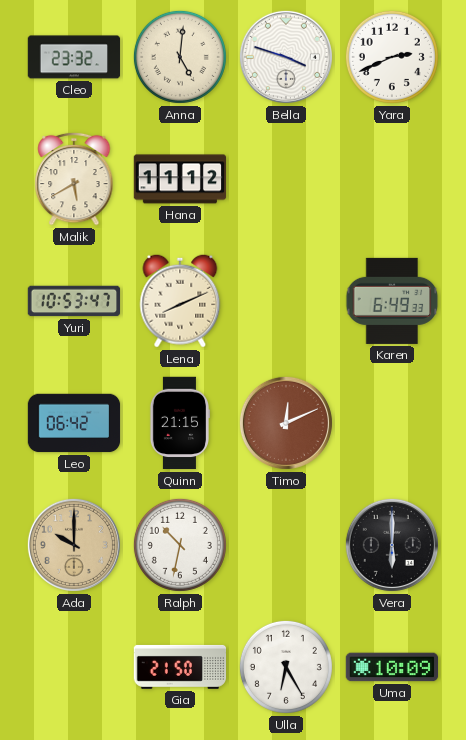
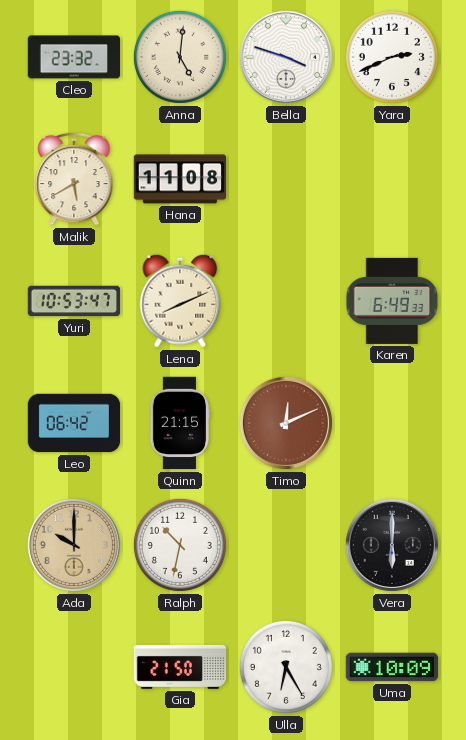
Hana: 11:12 -> 11:08
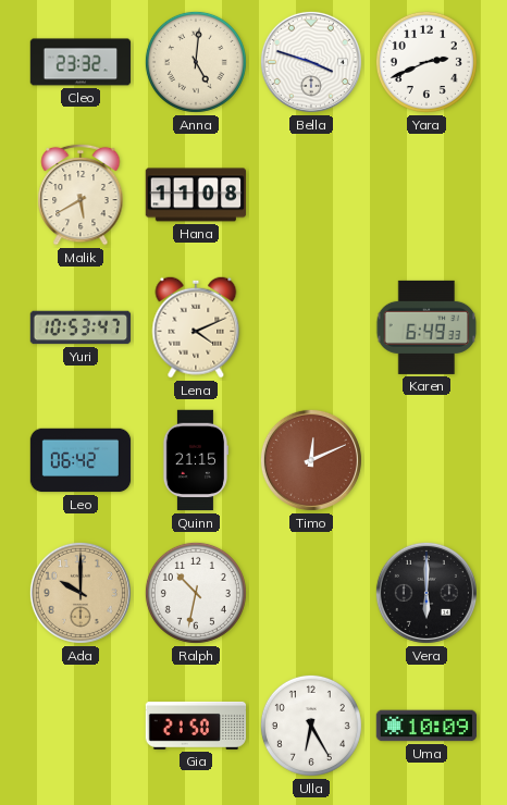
Lena: 8:11 -> 4:11
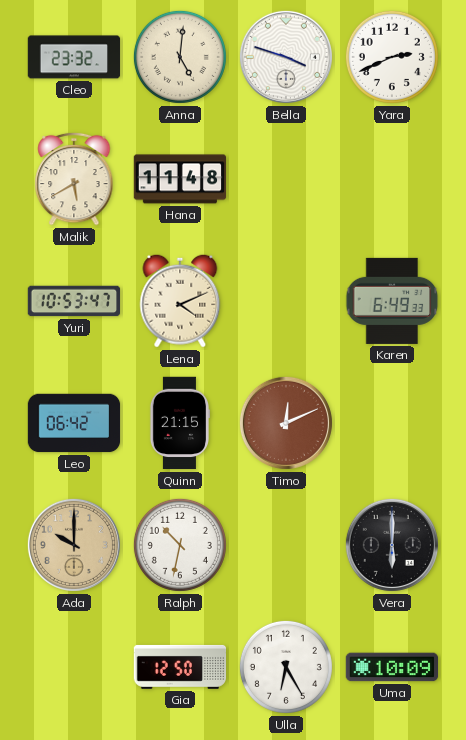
Hana: 11:08 -> 11:48
Gia: 21:50 -> 12:50
